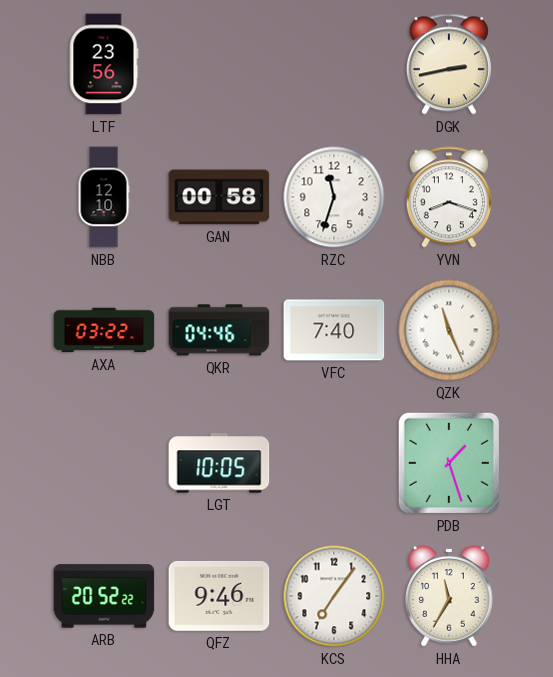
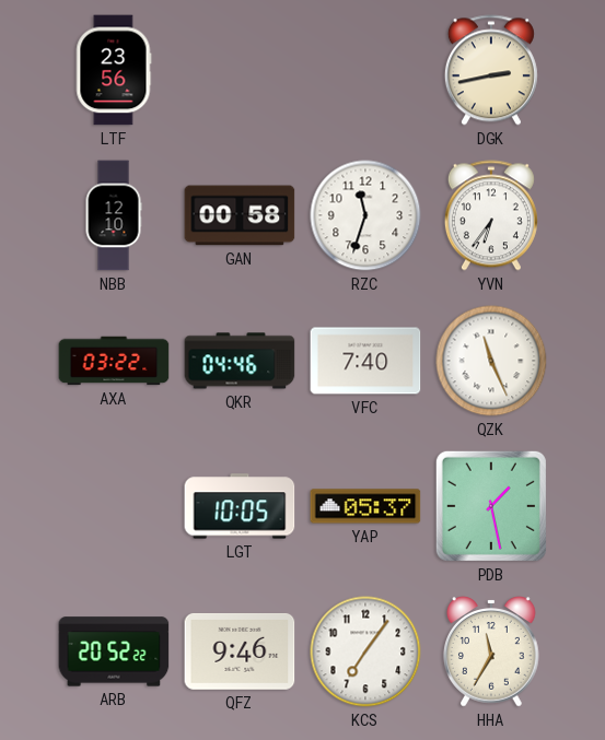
YVN: 8:18 -> 6:36
YAP: none -> 05:37
PDB: 1:27 -> 1:28
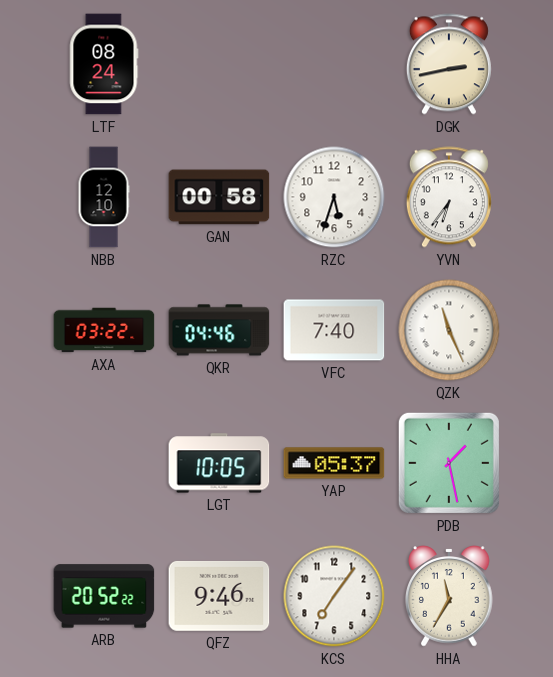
LTF: 23:56 -> 08:24
RZC: 11:33 -> 5:33
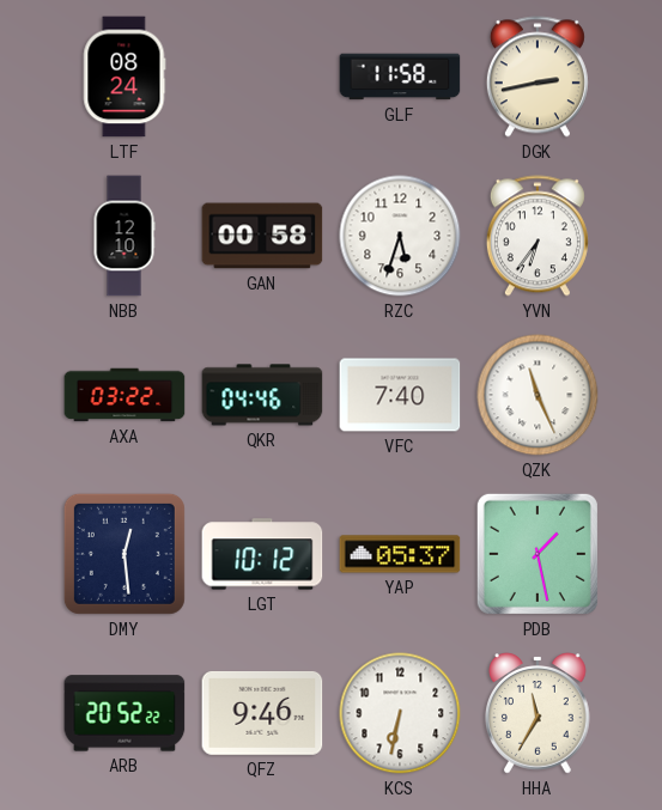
GLF: none -> 11:58
DMY: none -> 12:29
LGT: 10:05 -> 10:12
KCS: 7:06 -> 6:32
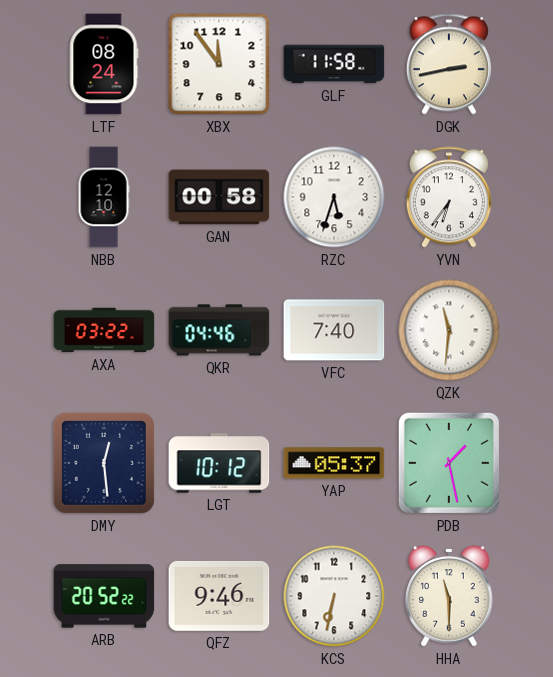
XBX: none -> 11:54
QZK: 11:26 -> 11:31
HHA: 11:35 -> 11:30
